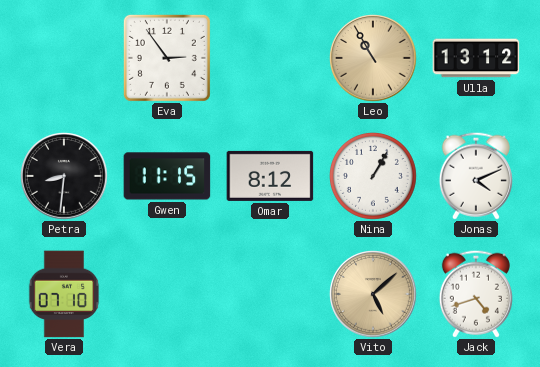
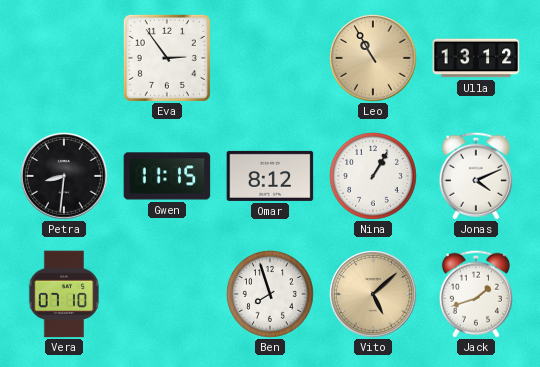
Ben: none -> 7:57
Jack: 4:42 -> 1:42
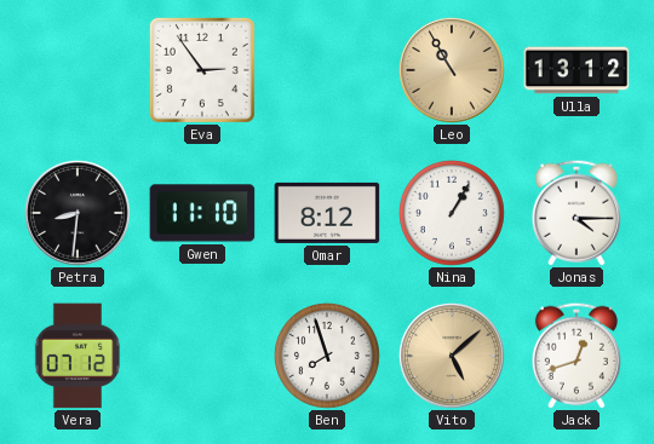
Gwen: 11:15 -> 11:10
Jonas: 4:11 -> 4:15
Vera: 07:10 -> 07:12
Jack: 1:42 -> 12:42
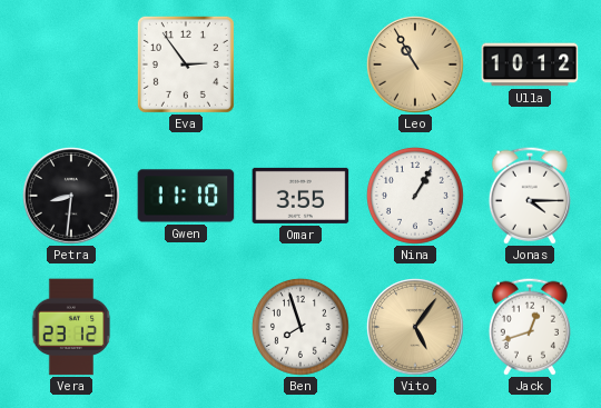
Ulla: 13:12 -> 10:12
Omar: 8:12 -> 3:55
Vera: 07:12 -> 23:12
Vito: 5:08 -> 5:06
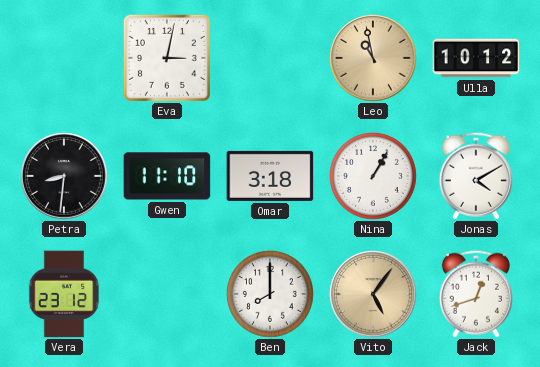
Eva: 2:54 -> 3:02
Leo: 10:55 -> 10:58
Omar: 3:55 -> 3:18
Jonas: 4:15 -> 4:10
Ben: 7:57 -> 8:00
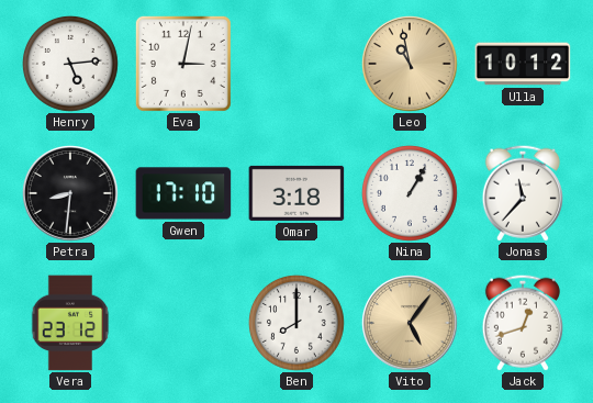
Henry: none -> 5:14
Gwen: 11:10 -> 17:10
Jonas: 4:10 -> 11:37
